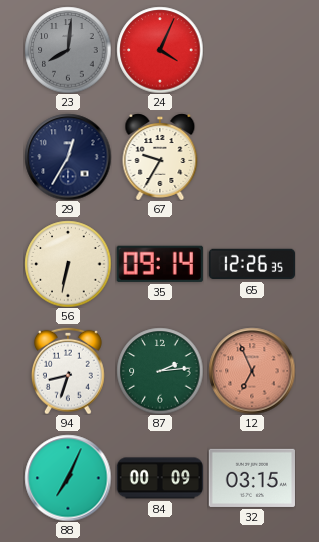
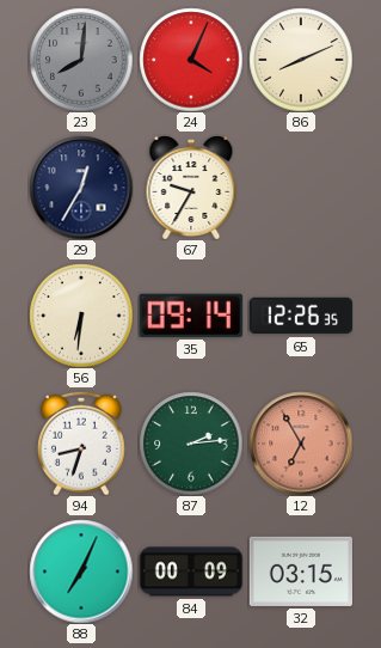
86: none -> 8:11
56: 6:32 -> 6:31
12: 6:56 -> 6:55
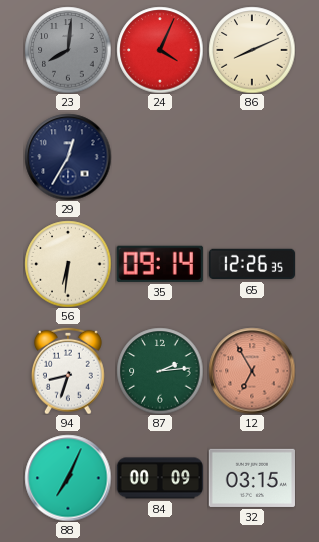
67: 9:35 -> none
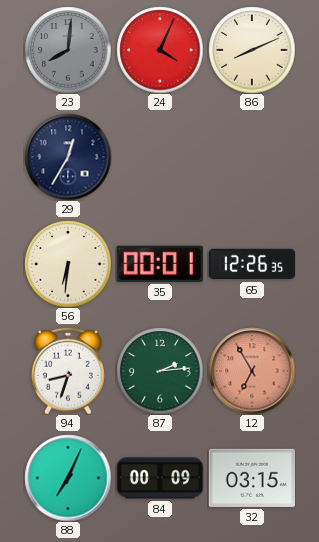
35: 09:14 -> 00:01
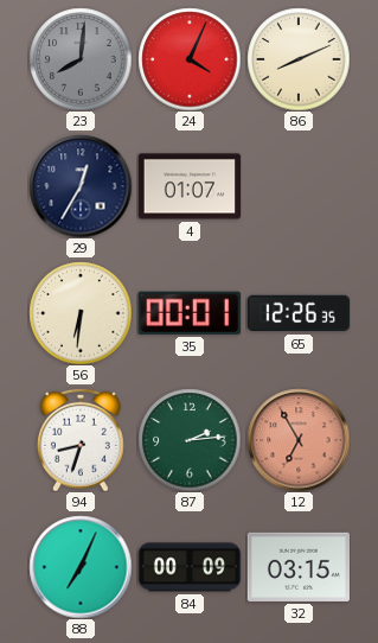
4: none -> 01:07
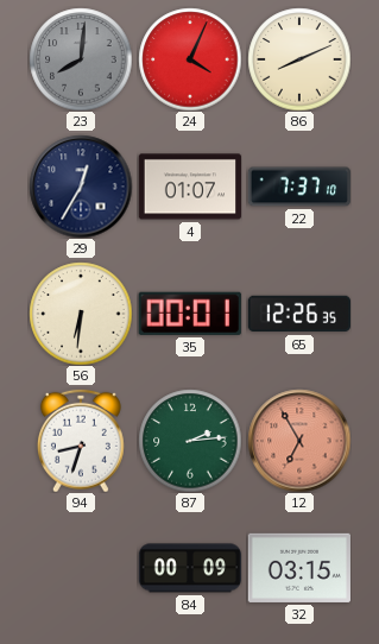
22: none -> 7:37
88: 7:04 -> none
